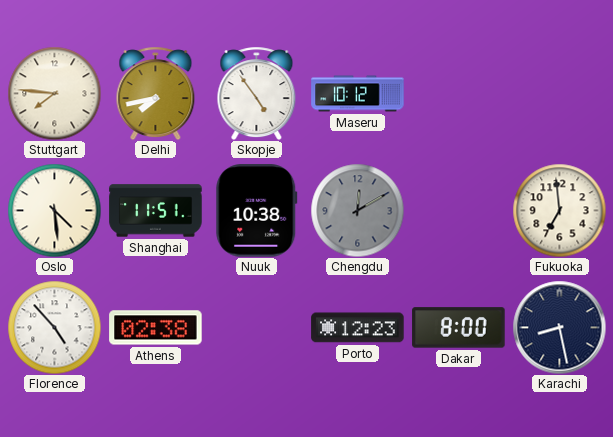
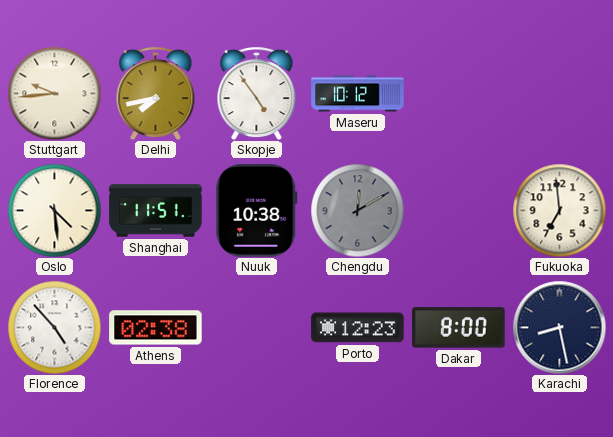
Stuttgart: 7:46 -> 9:44
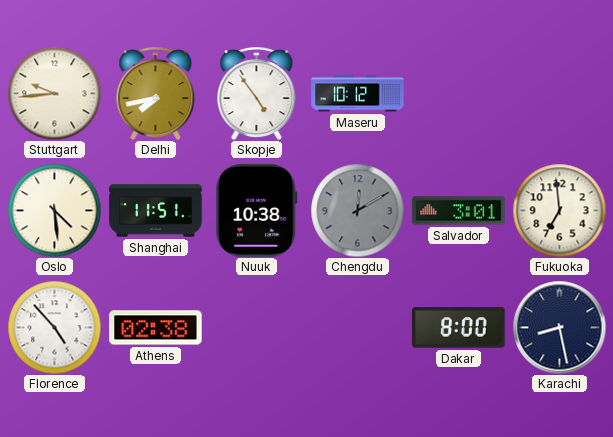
Salvador: none -> 3:01
Porto: 12:23 -> none
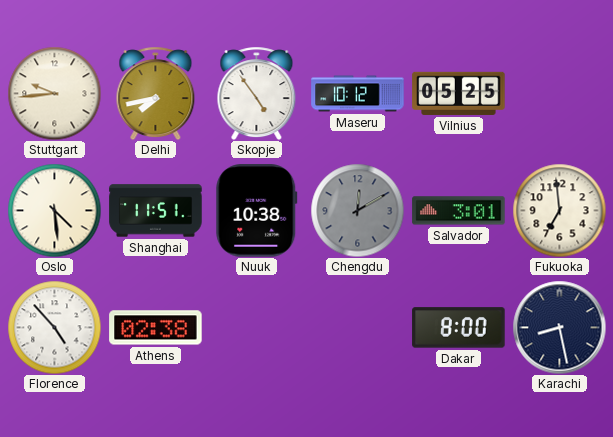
Vilnius: none -> 05:25
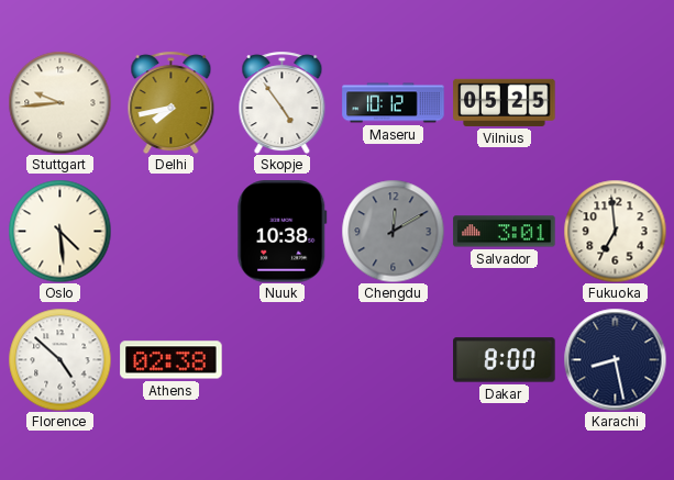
Shanghai: 11:51 -> none
Florence: 4:53 -> 4:52
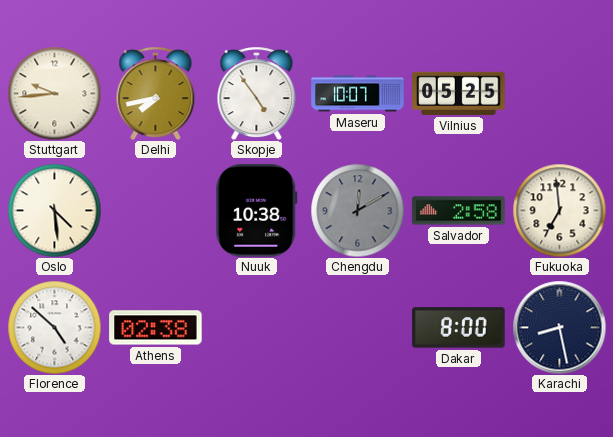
Maseru: 10:12 -> 10:07
Salvador: 3:01 -> 2:58
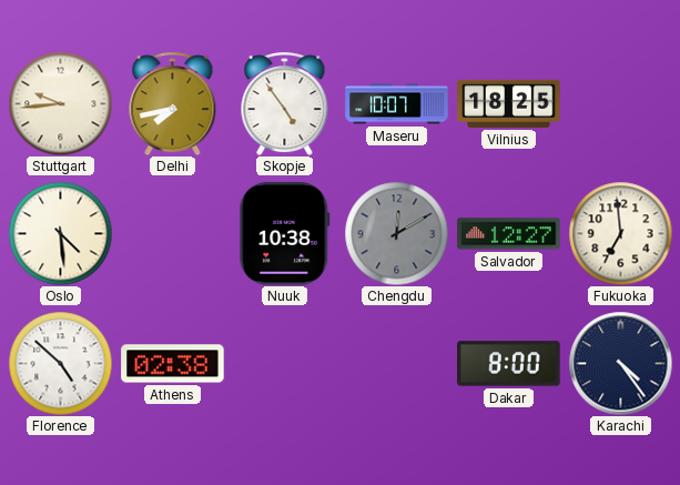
Vilnius: 05:25 -> 18:25
Salvador: 2:58 -> 12:27
Karachi: 8:28 -> 4:24
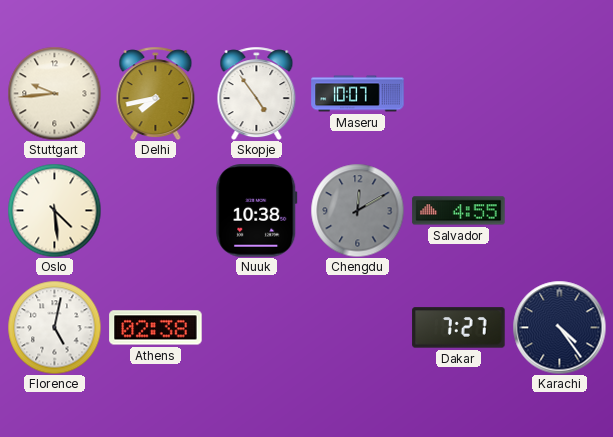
Vilnius: 18:25 -> none
Salvador: 12:27 -> 4:55
Fukuoka: 6:59 -> none
Florence: 4:52 -> 5:02
Dakar: 8:00 -> 7:27
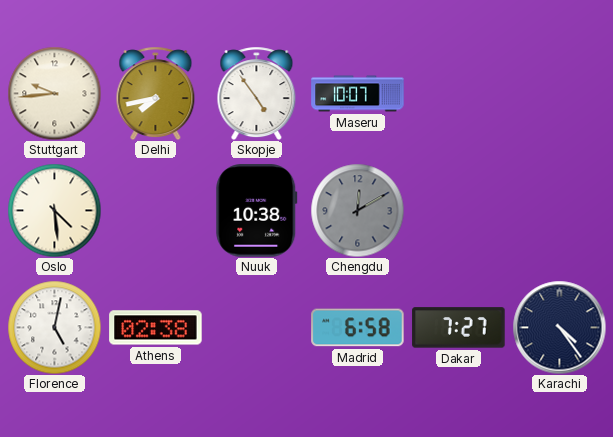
Salvador: 4:55 -> none
Madrid: none -> 6:58
